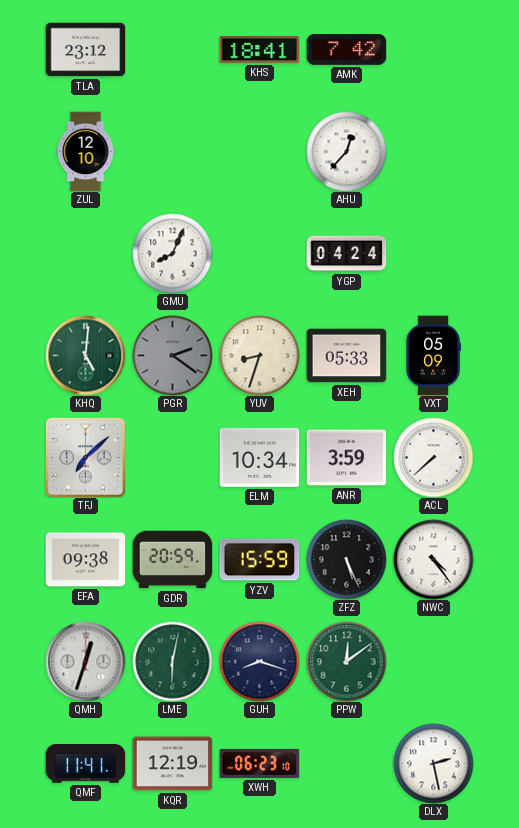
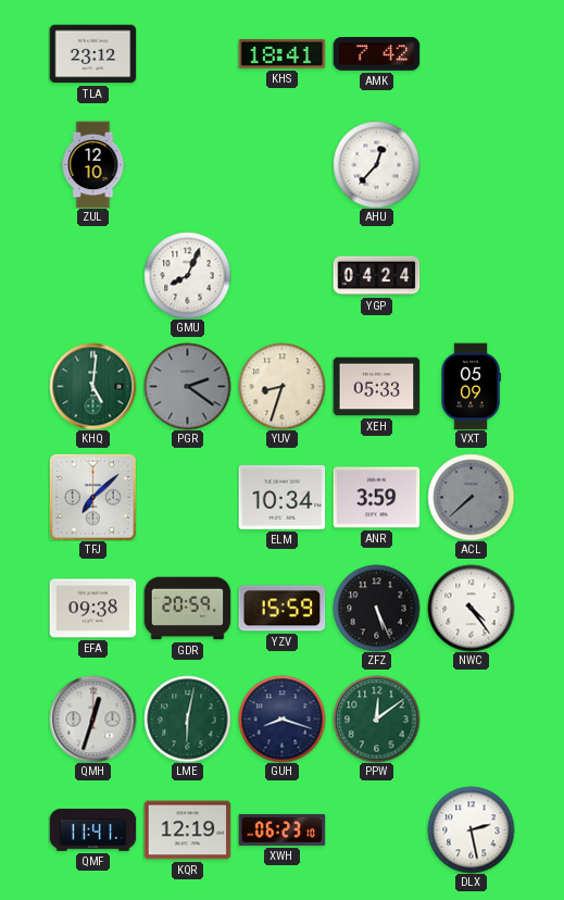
ACL dial: white -> grey
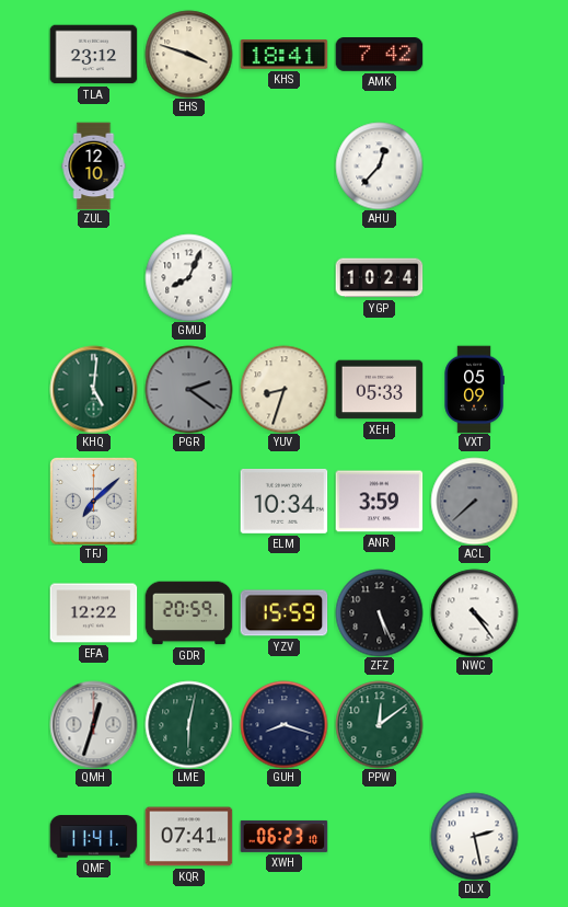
EHS: none -> 3:48
YGP: 04:24 -> 10:24
EFA: 09:38 -> 12:22
KQR: 12:19 -> 07:41
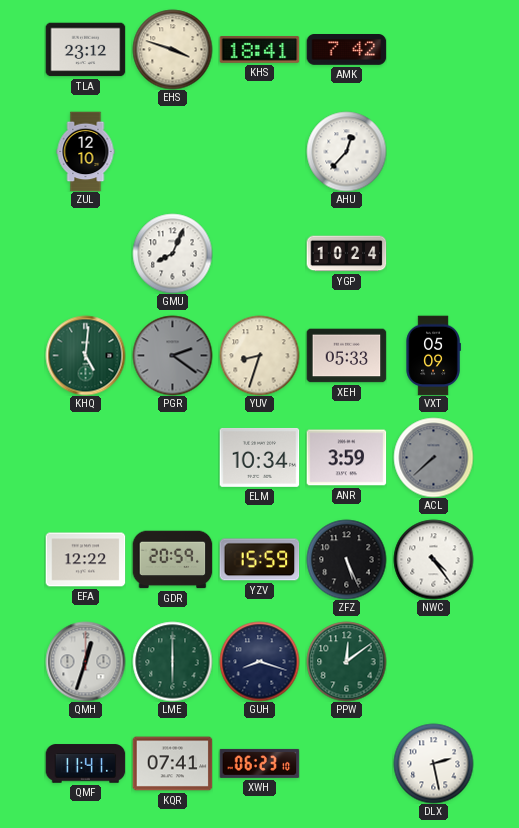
TFJ: 7:08 -> none
LME: 6:02 -> 6:00
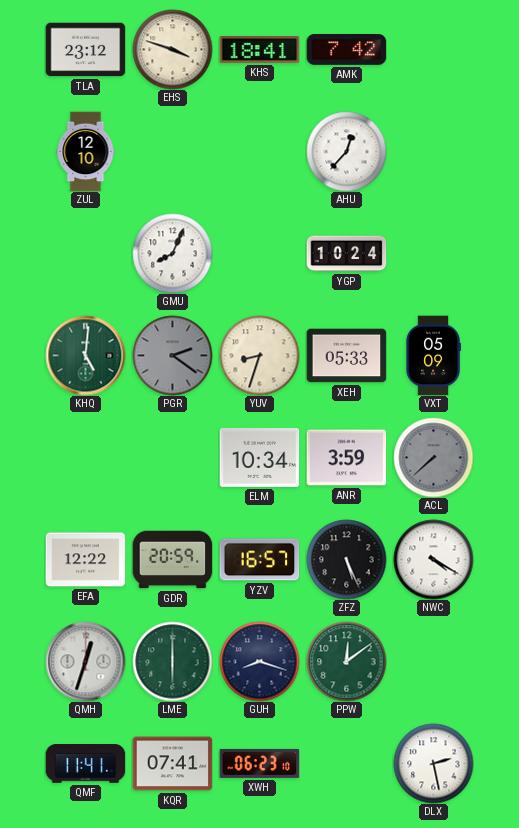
YZV: 15:59 -> 16:57
NWC: 4:24 -> 4:20
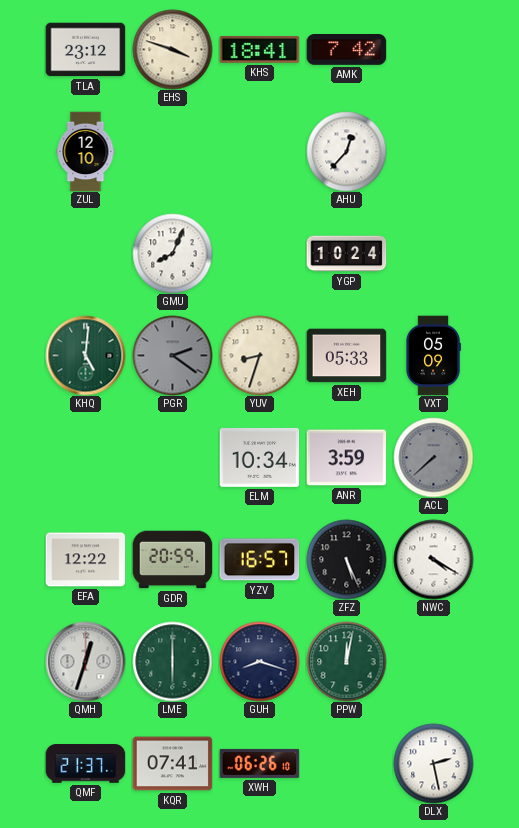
PPW: 12:09 -> 12:02
QMF: 11:41 -> 21:37
XWH: 06:23 -> 06:26
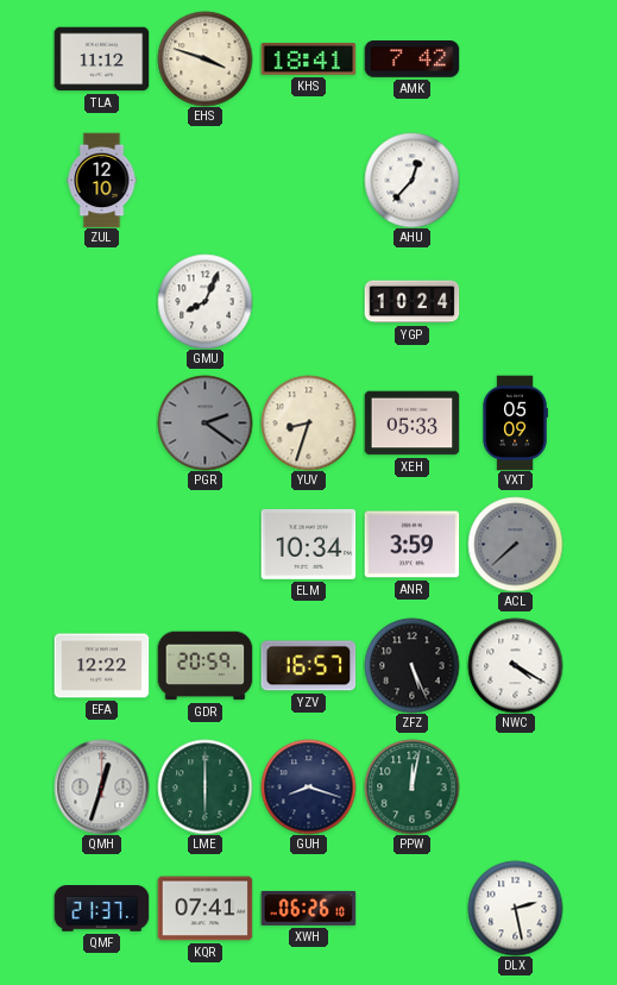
TLA: 23:12 -> 11:12
KHQ: 5:01 -> none
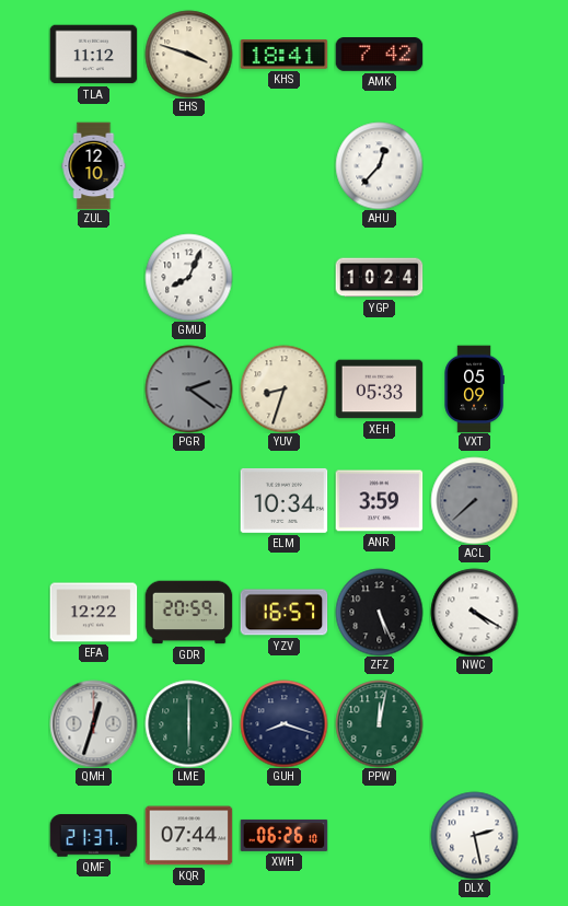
KQR: 07:41 -> 07:44
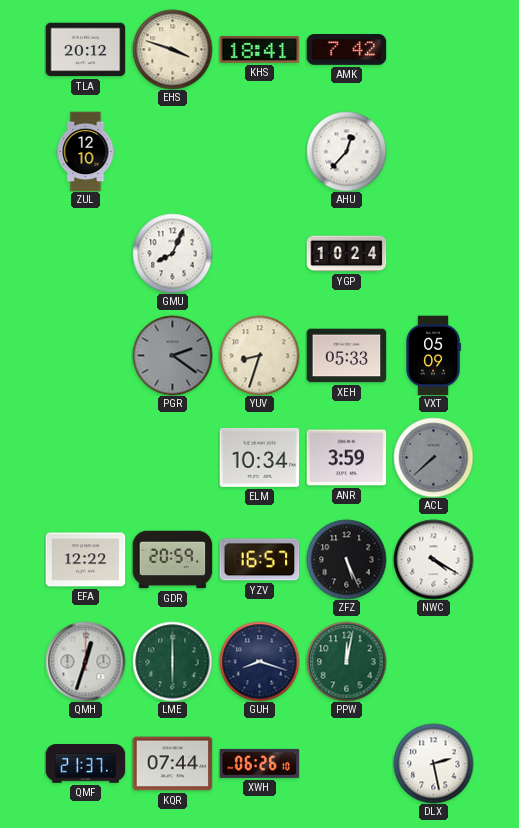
TLA: 11:12 -> 20:12
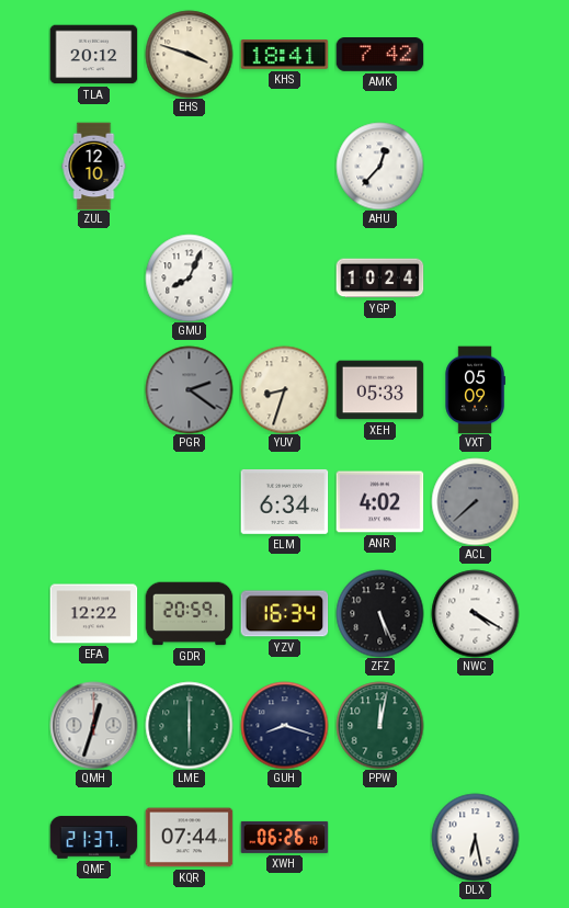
ELM: 10:34 -> 6:34
ANR: 3:59 -> 4:02
YZV: 16:57 -> 16:34
DLX: 2:28 -> 6:28
